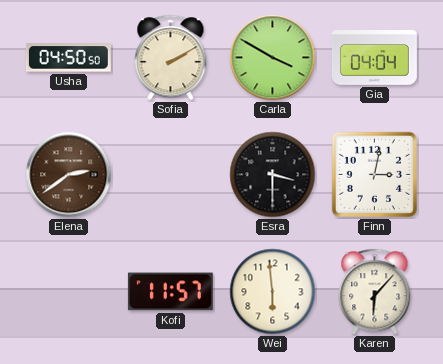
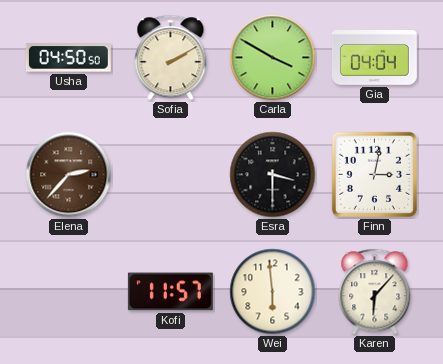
Elena: 2:39 -> 2:37
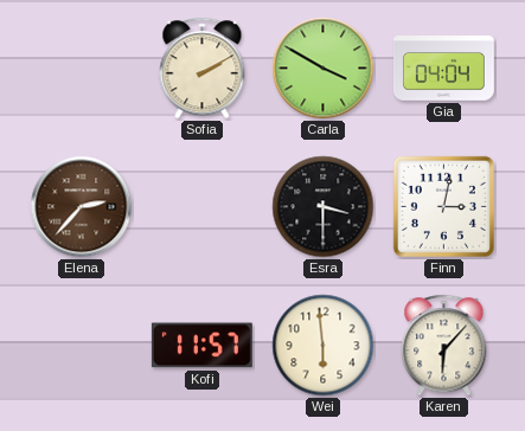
Usha: 04:50 -> none
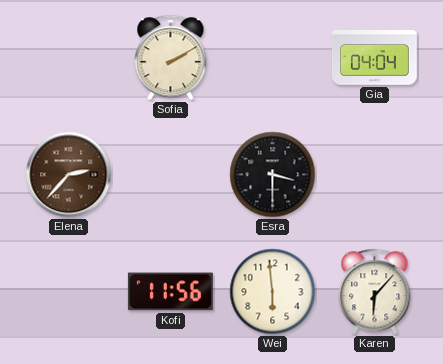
Carla: 3:50 -> none
Finn: 3:02 -> none
Kofi: 11:57 -> 11:56
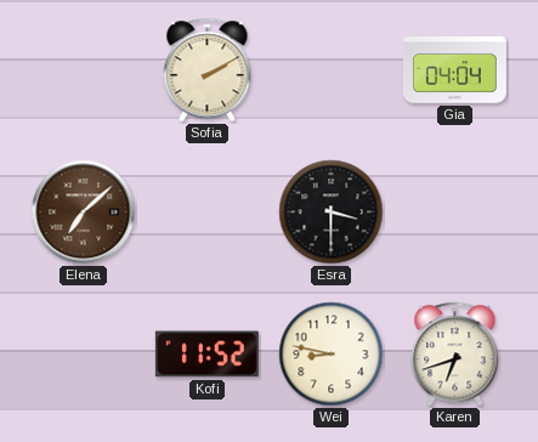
Elena: 2:37 -> 7:08
Kofi: 11:56 -> 11:52
Wei: 5:59 -> 8:47
Karen: 6:07 -> 6:42
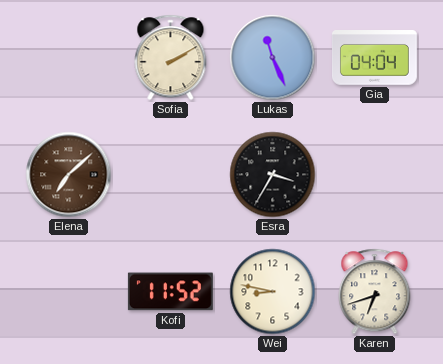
Lukas: none -> 11:26
Esra: 3:30 -> 3:35
